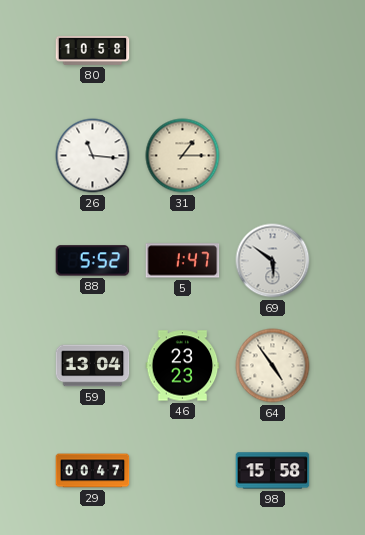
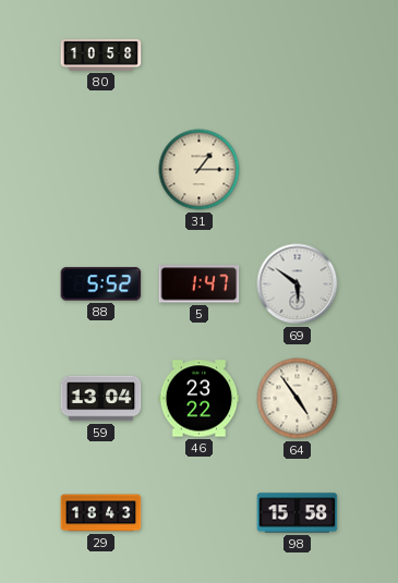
26: 11:16 -> none
46: 23:23 -> 23:22
29: 00:47 -> 18:43
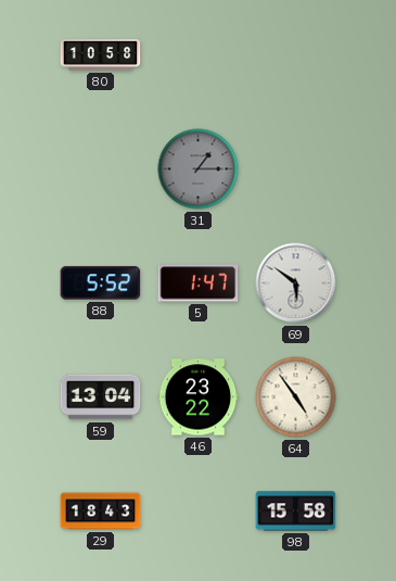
31 dial: cream -> grey
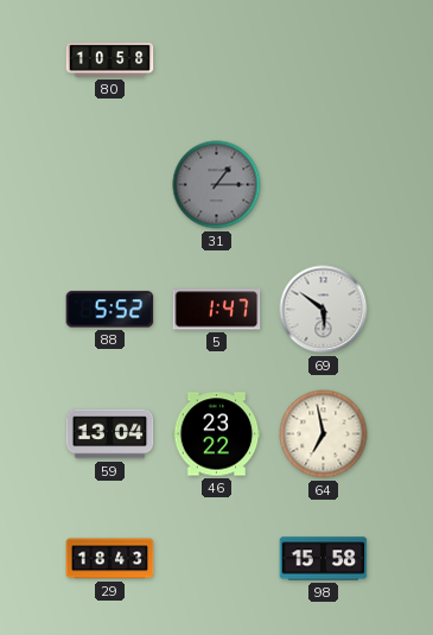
64: 4:54 -> 6:58
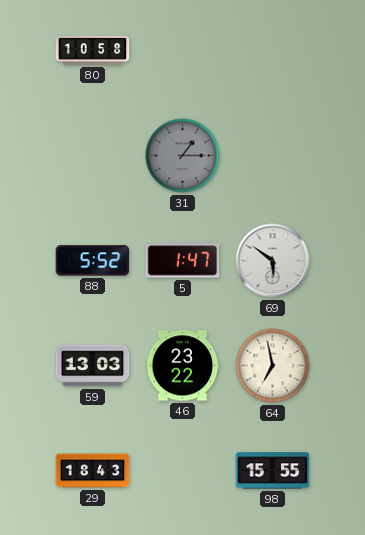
59: 13:04 -> 13:03
98: 15:58 -> 15:55
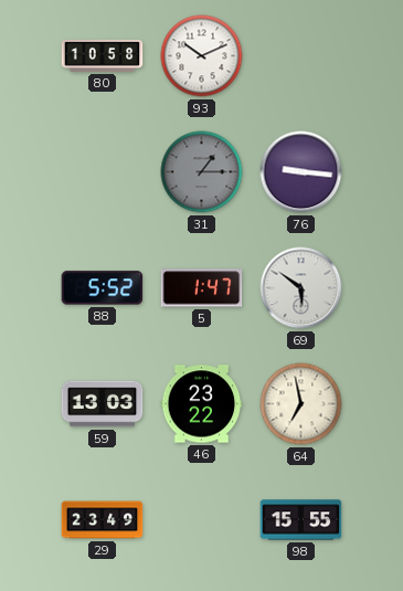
93: none -> 10:11
76: none -> 9:16
29: 18:43 -> 23:49
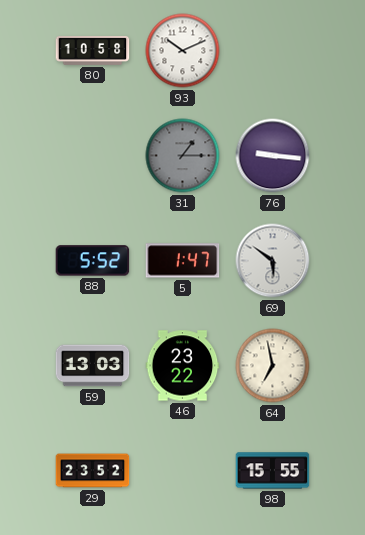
29: 23:49 -> 23:52
